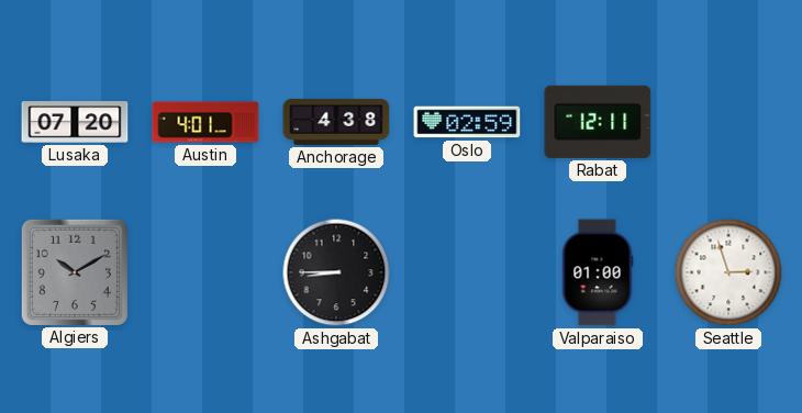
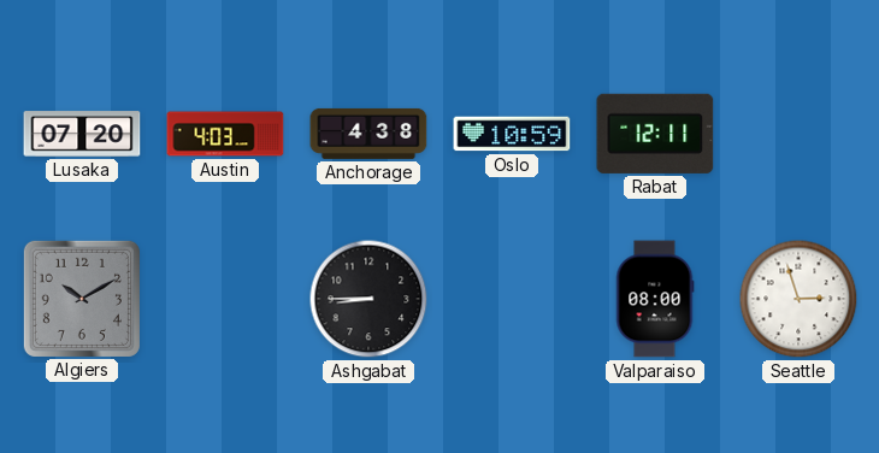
Austin: 4:01 -> 4:03
Oslo: 02:59 -> 10:59
Valparaiso: 01:00 -> 08:00
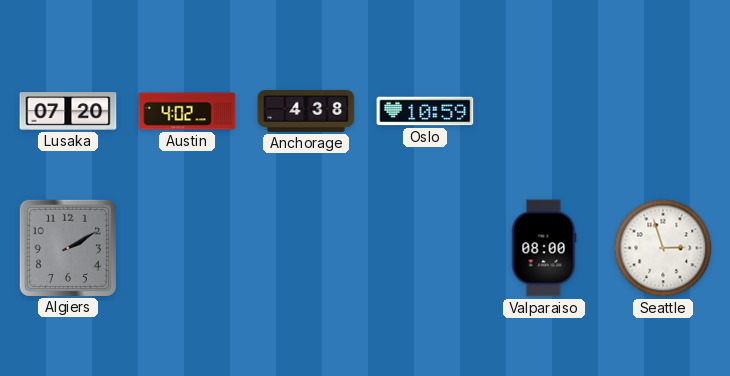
Austin: 4:03 -> 4:02
Rabat: 12:11 -> none
Algiers: 10:10 -> 2:10
Ashgabat: 8:45 -> none
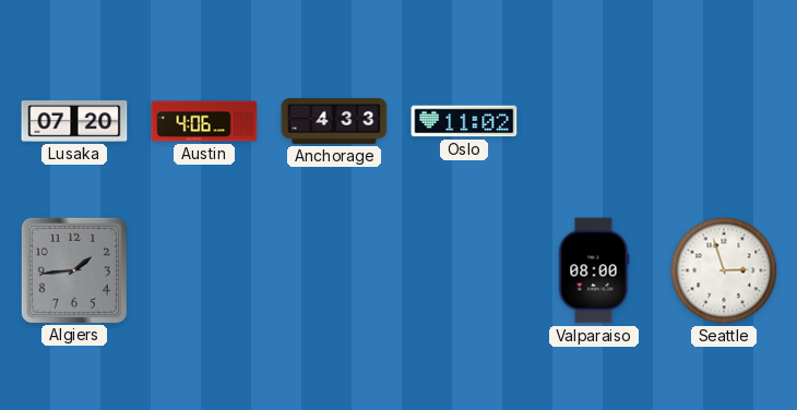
Austin: 4:02 -> 4:06
Anchorage: 4:38 -> 4:33
Oslo: 10:59 -> 11:02
Algiers: 2:10 -> 1:44
